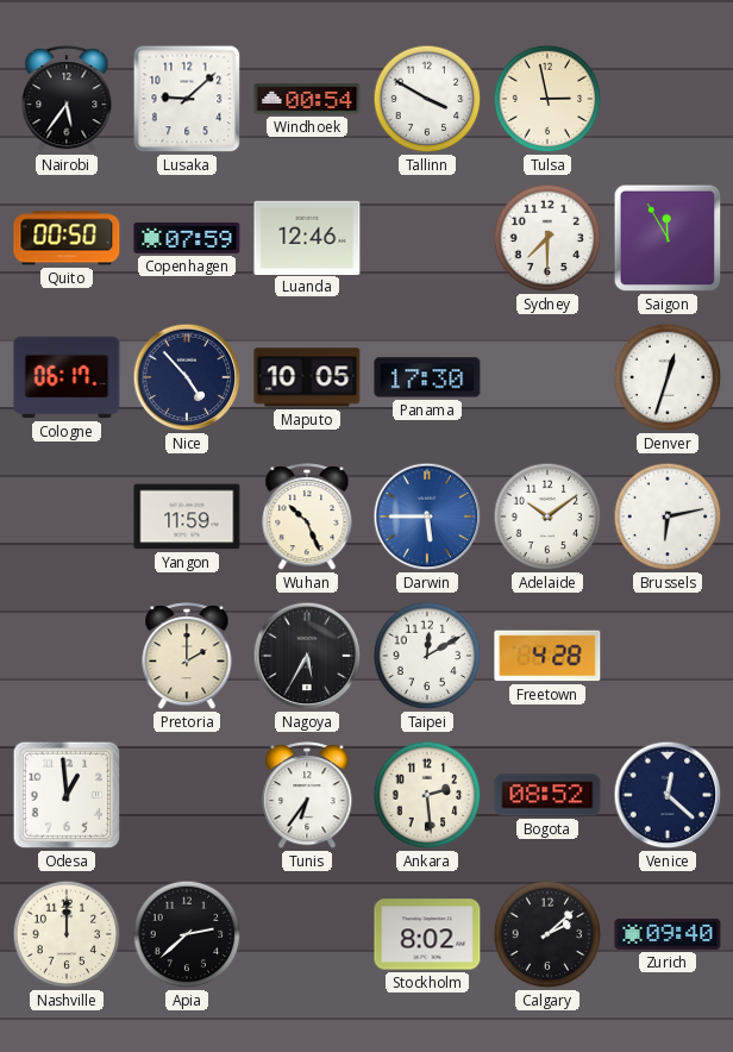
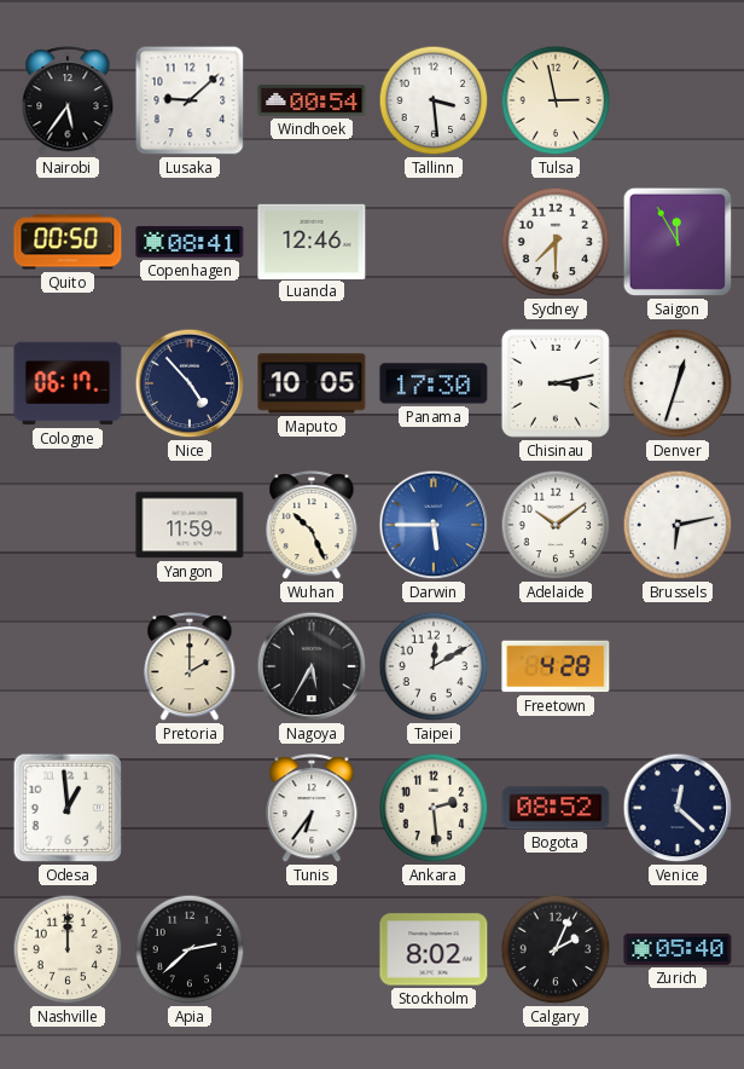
Tallinn: 3:50 -> 3:29
Copenhagen: 07:59 -> 08:41
Chisinau: none -> 3:13
Calgary: 2:08 -> 2:04
Zurich: 09:40 -> 05:40
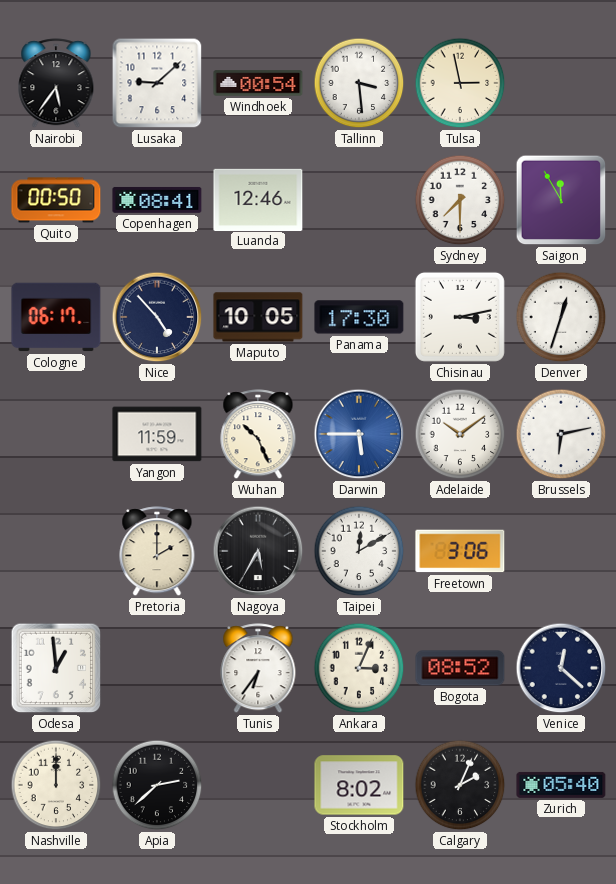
Freetown: 4:28 -> 3:06
Ankara: 2:29 -> 3:04
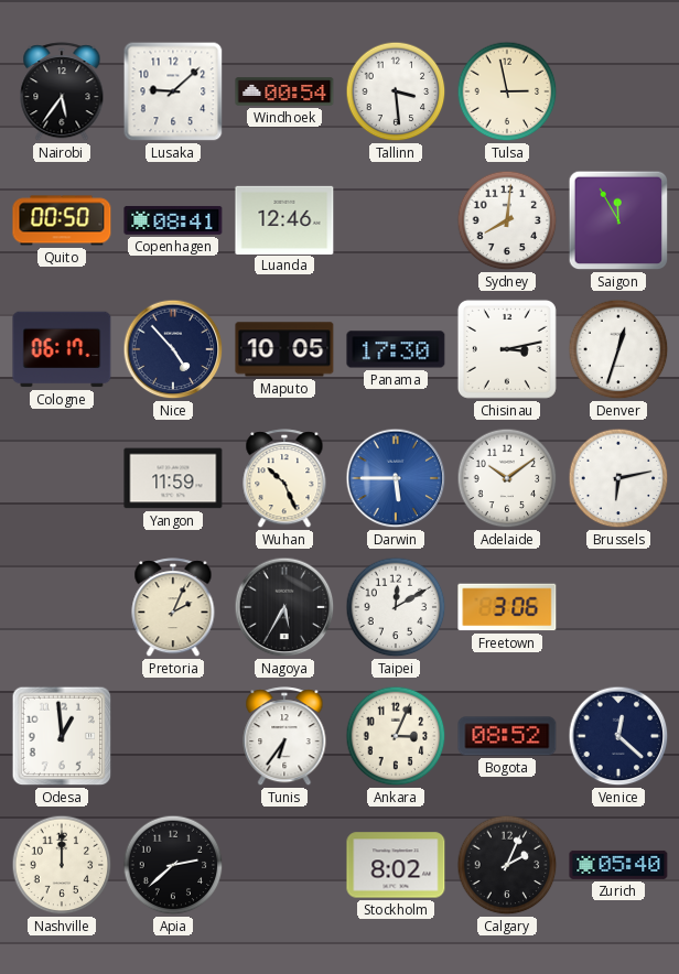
Sydney: 7:30 -> 8:01
Pretoria: 2:00 -> 2:04
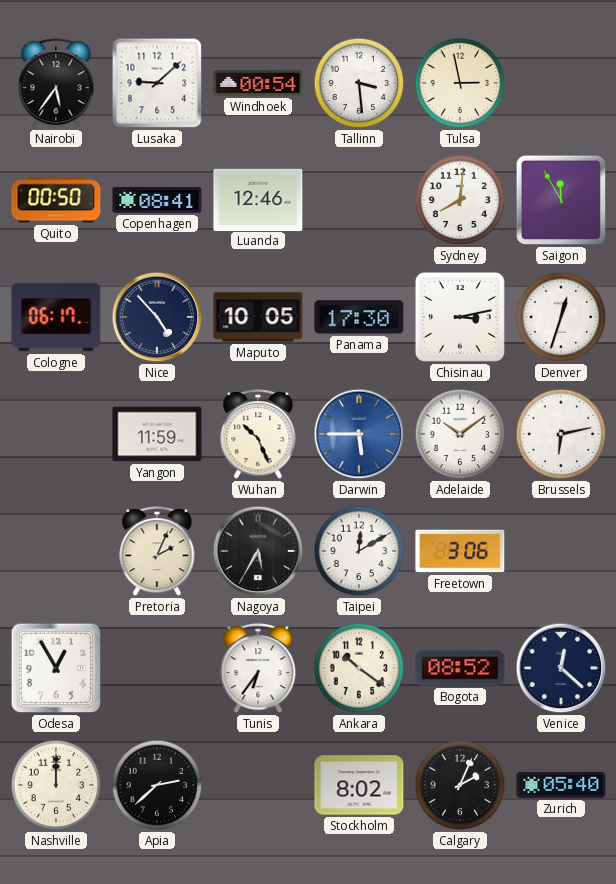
Odesa: 12:59 -> 12:55
Ankara: 3:04 -> 10:21
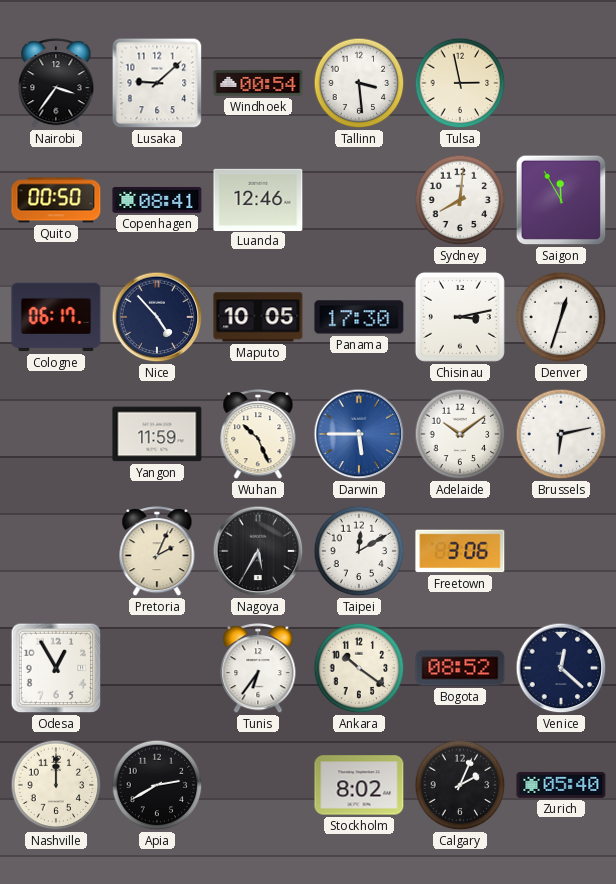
Nairobi: 5:36 -> 3:36
Apia: 2:38 -> 2:40
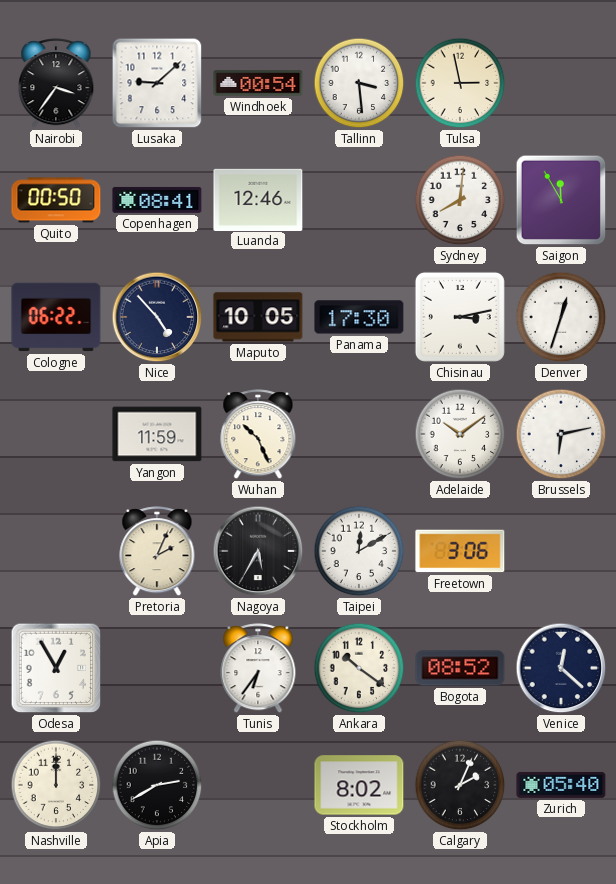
Cologne: 06:17 -> 06:22
Darwin: 5:45 -> none
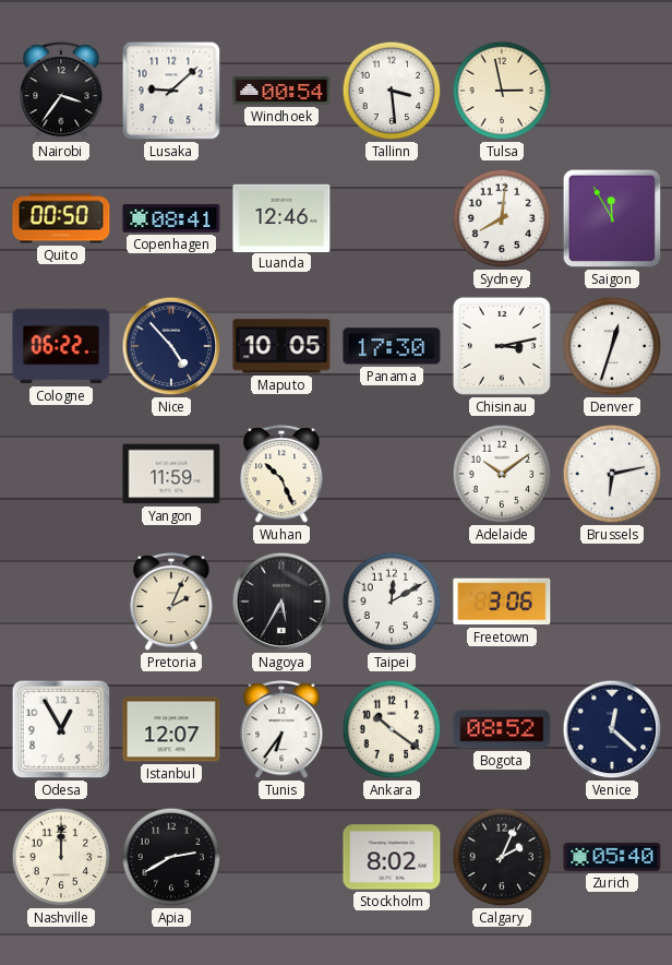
Istanbul: none -> 12:07
